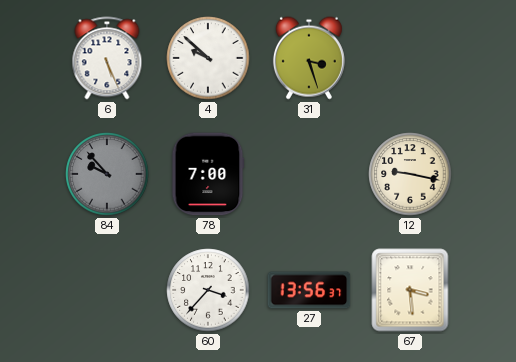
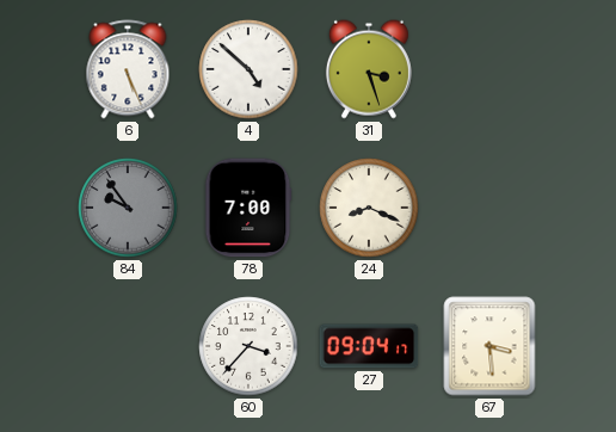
4: 9:52 -> 4:52
84: 9:53 -> 9:54
24: none -> 8:19
12: 9:17 -> none
27: 13:56 -> 09:04
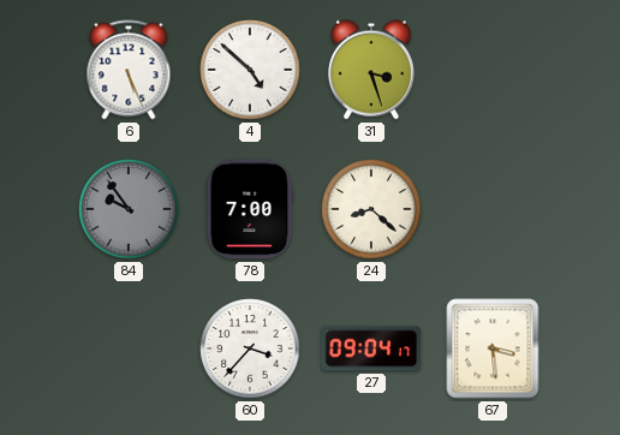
24: 8:19 -> 8:22
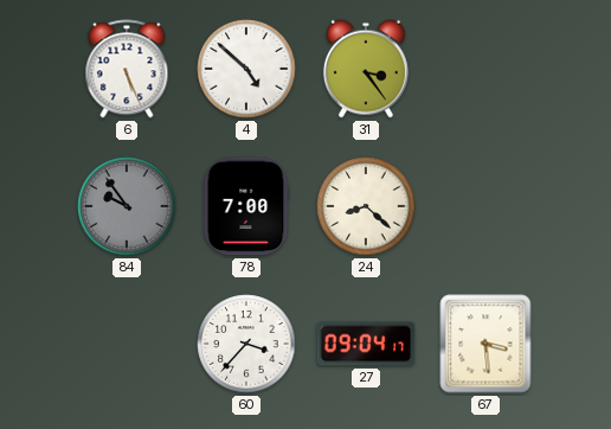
31: 3:27 -> 3:24
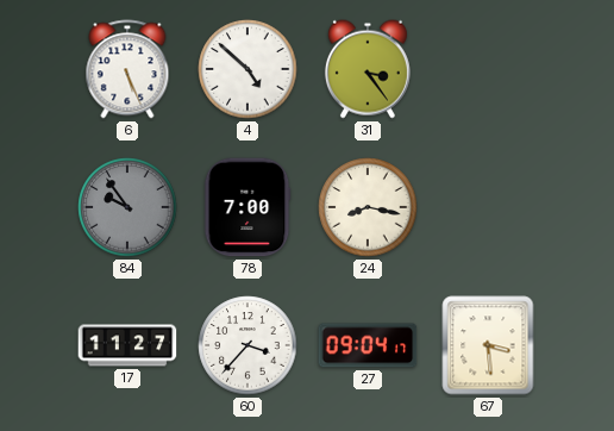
24: 8:22 -> 8:17
17: none -> 11:27
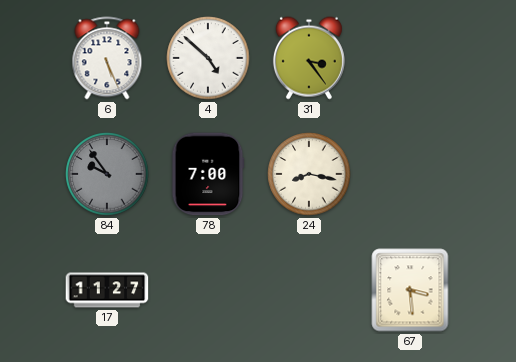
60: 3:37 -> none
27: 09:04 -> none
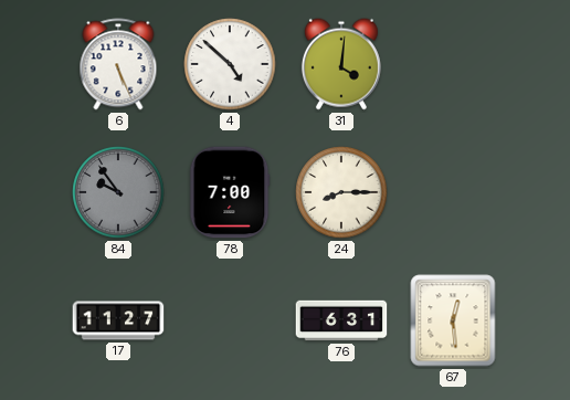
31: 3:24 -> 4:01
24: 8:17 -> 8:15
76: none -> 6:31
67: 3:29 -> 12:29
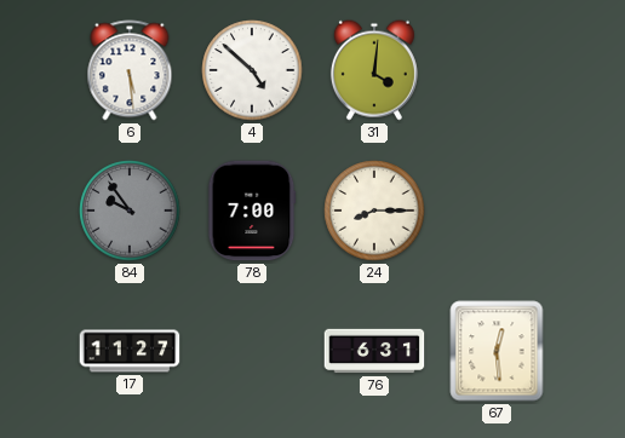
6: 5:26 -> 5:29
